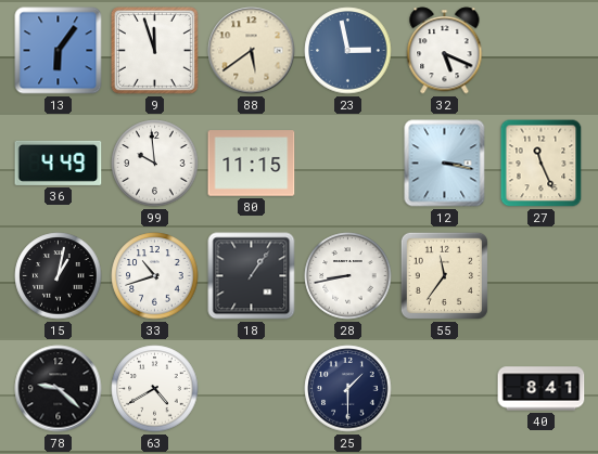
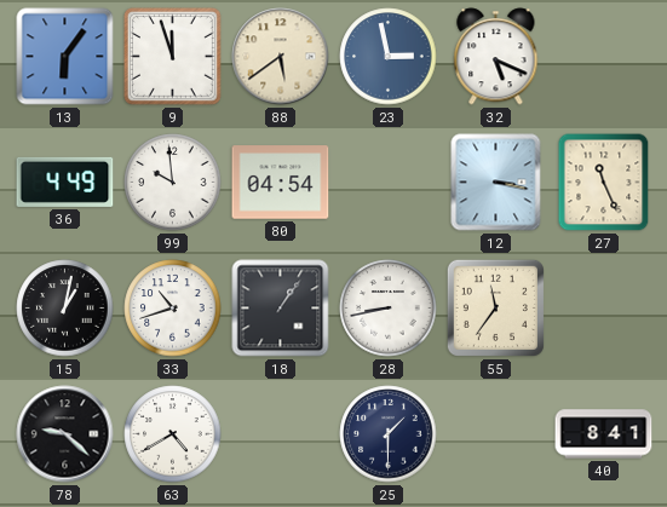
80: 11:15 -> 04:54
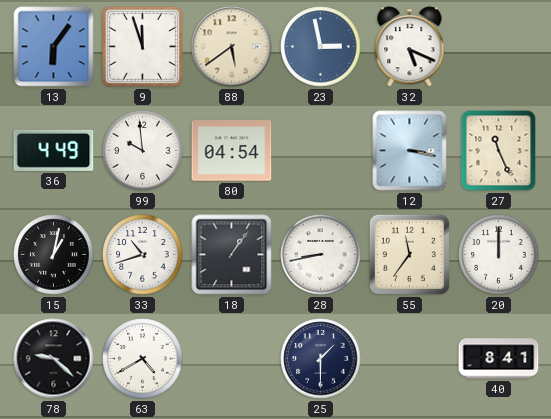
20: none -> 12:00
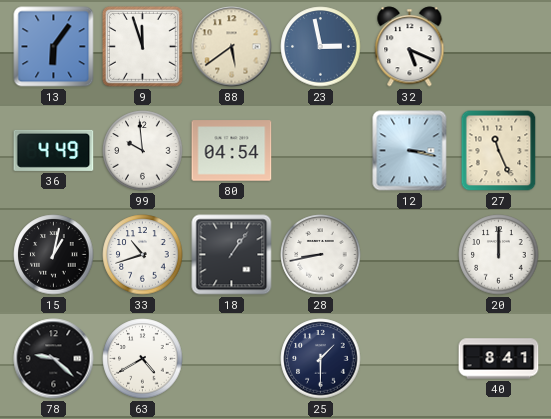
55: 11:36 -> none
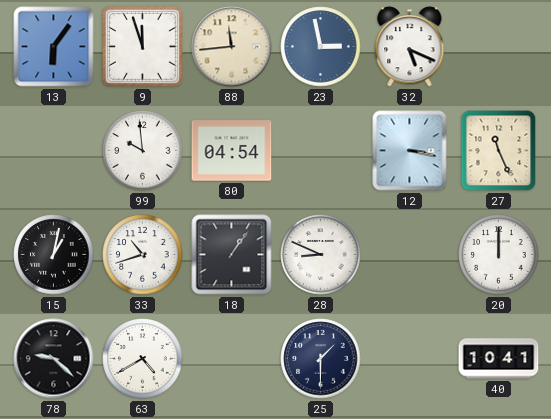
88: 5:39 -> 11:44
36: 4:49 -> none
28: 8:43 -> 8:49
40: 8:41 -> 10:41
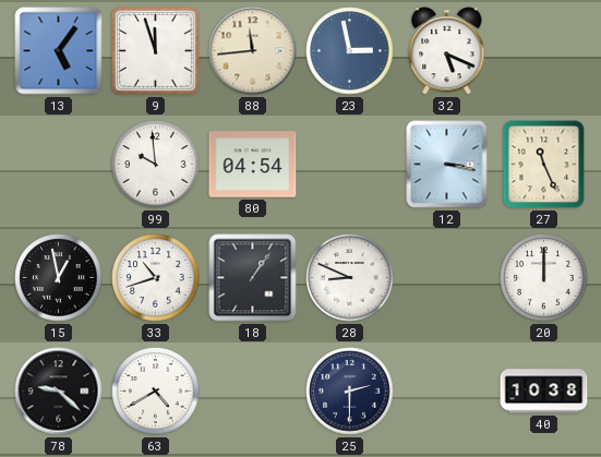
13: 6:06 -> 5:06
15: 1:02 -> 12:58
25: 1:30 -> 2:30
40: 10:41 -> 10:38
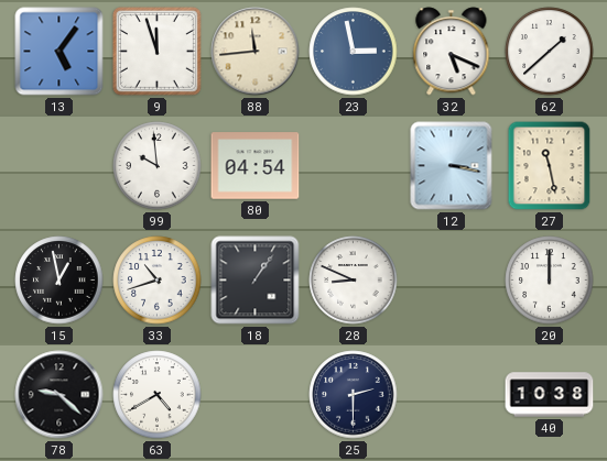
62: none -> 1:38
27: 11:26 -> 11:28
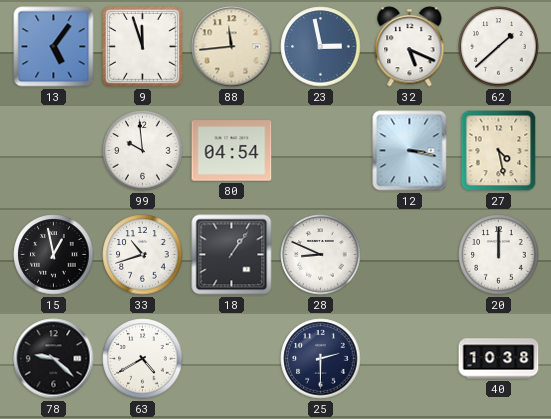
27: 11:28 -> 4:28
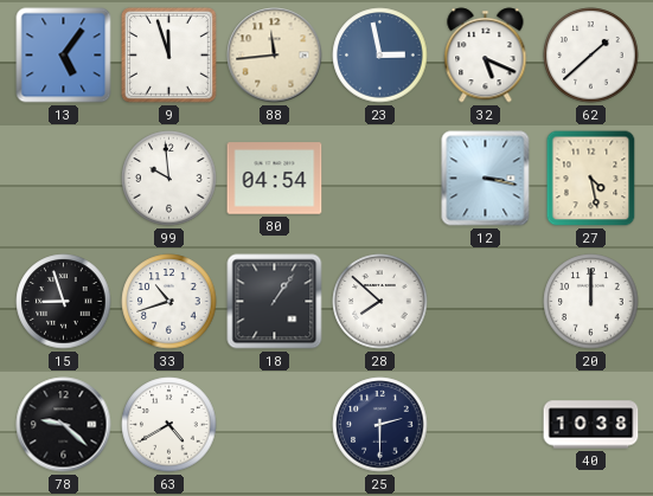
15: 12:58 -> 8:57
28: 8:49 -> 7:52
